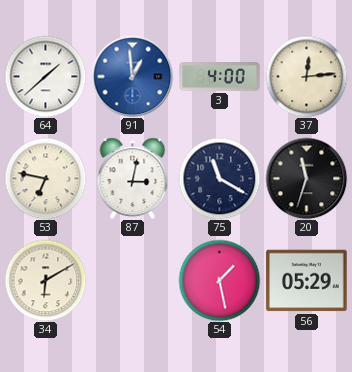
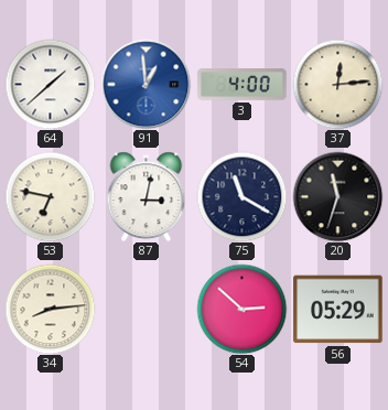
34: 6:10 -> 8:14
54: 1:28 -> 2:52
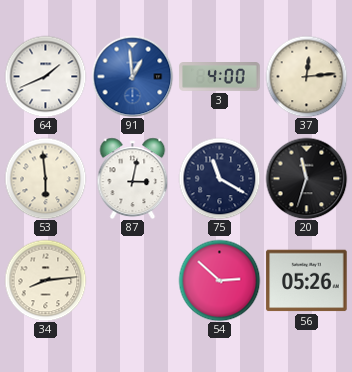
64: 1:38 -> 1:41
53: 6:47 -> 5:59
56: 05:29 -> 05:26
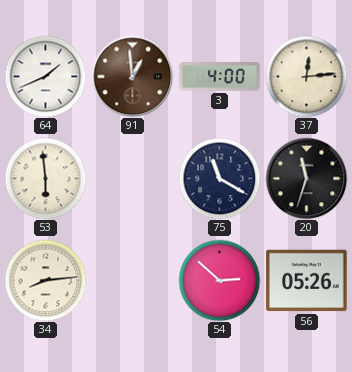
91 dial: blue -> brown
87: 3:02 -> none
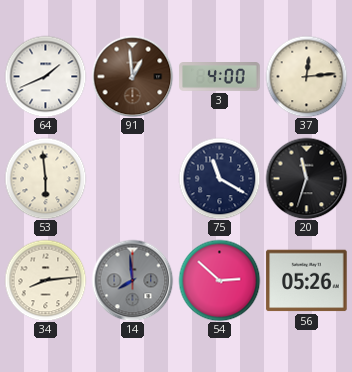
14: none -> 7:59
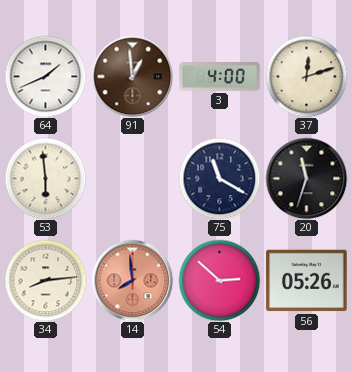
37: 12:14 -> 12:12
14 dial: grey -> salmon
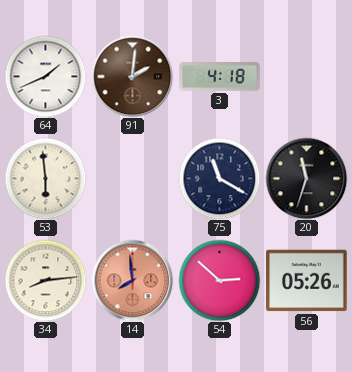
91: 12:59 -> 2:01
3: 4:00 -> 4:18
37: 12:12 -> none
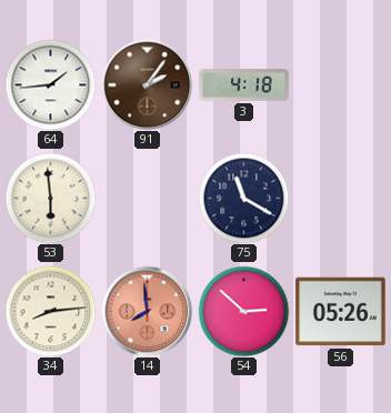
64: 1:41 -> 1:44
91: 2:01 -> 2:06
20: 11:33 -> none
